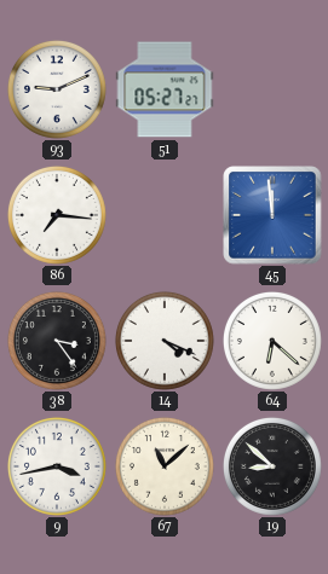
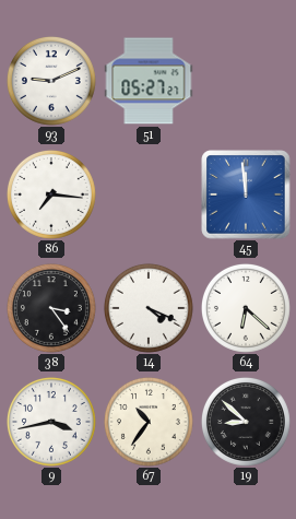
67: 11:08 -> 10:36
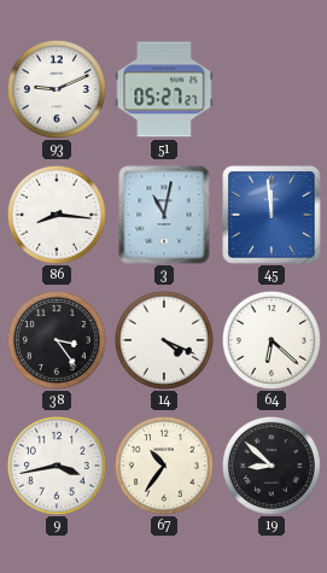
86: 7:16 -> 8:16
3: none -> 11:02
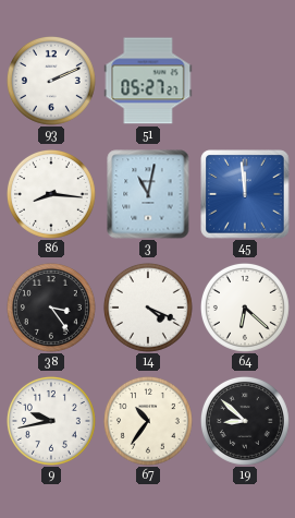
93: 9:11 -> 2:11
9: 3:43 -> 9:43
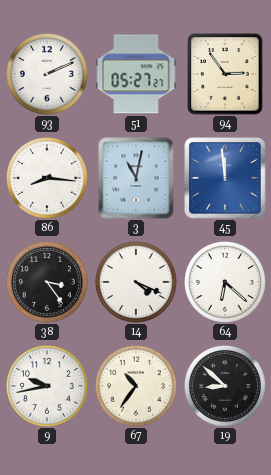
94: none -> 2:54
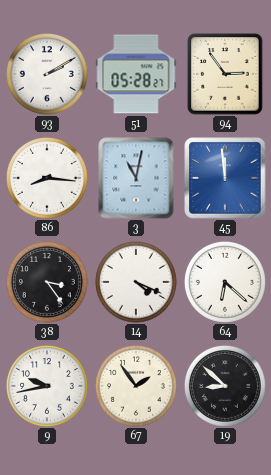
93: 2:11 -> 2:10
51: 05:27 -> 05:28
67: 10:36 -> 1:54
